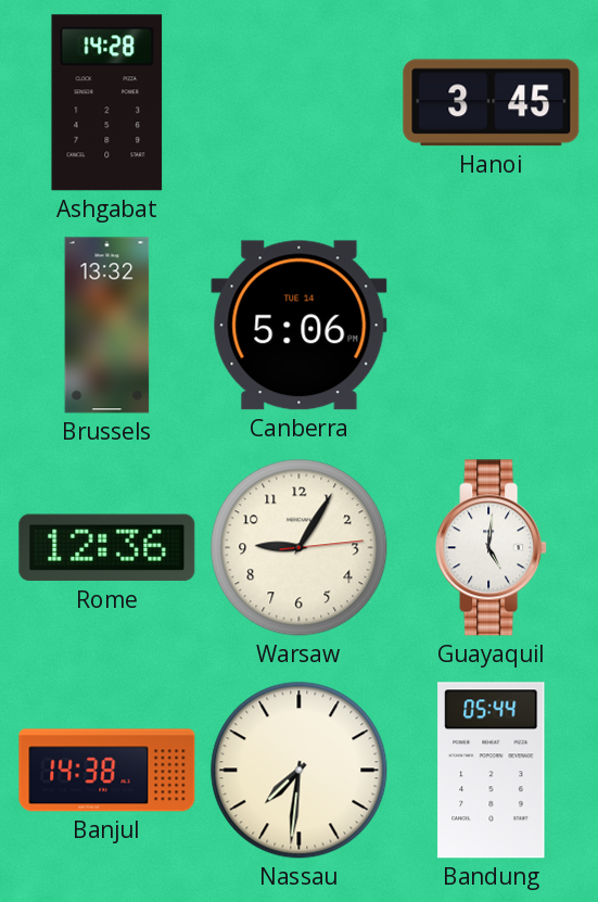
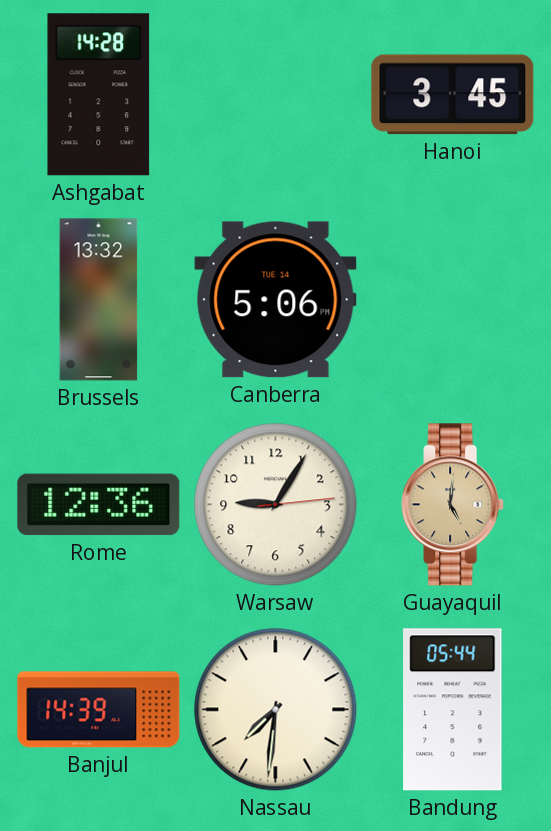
Guayaquil dial: white -> champagne
Banjul: 14:38 -> 14:39
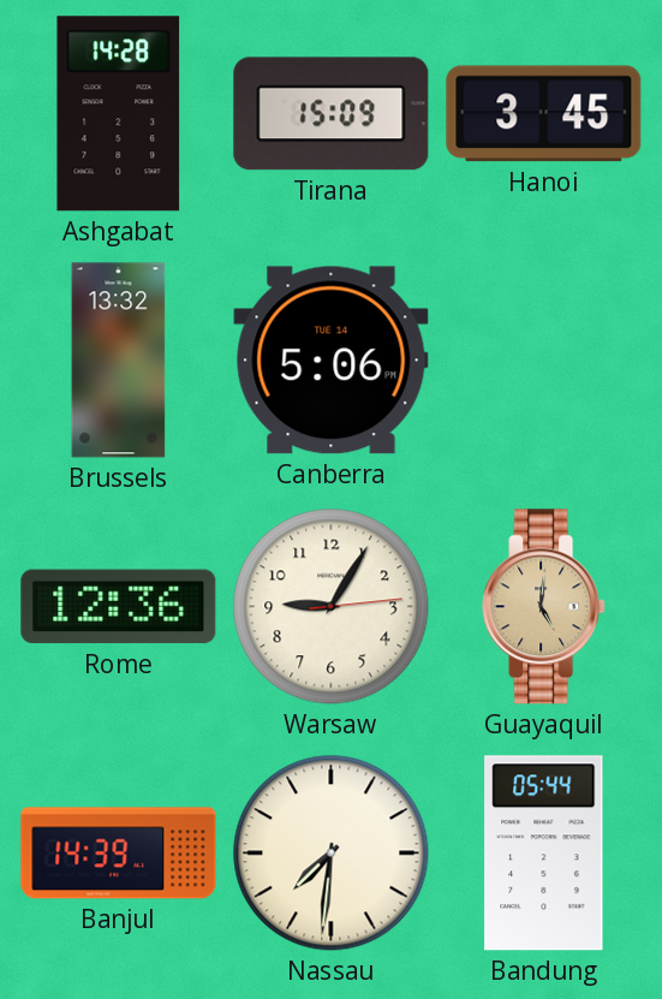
Tirana: none -> 15:09
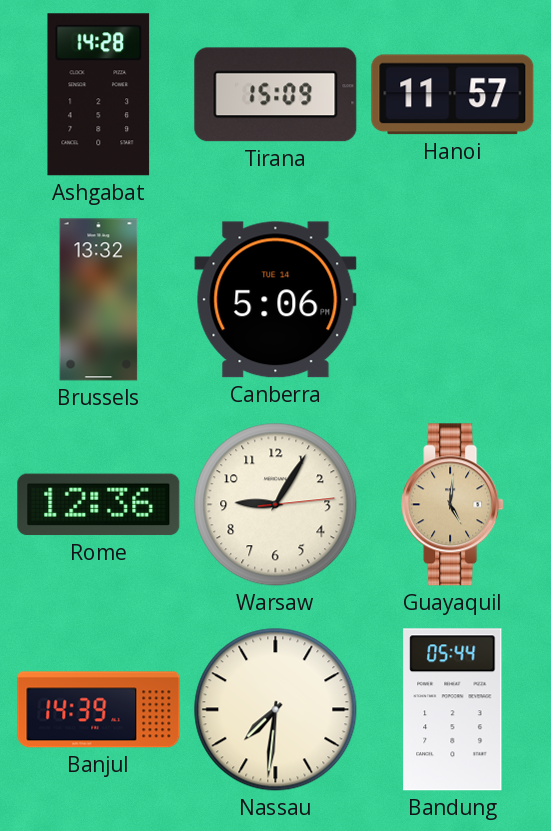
Hanoi: 3:45 -> 11:57
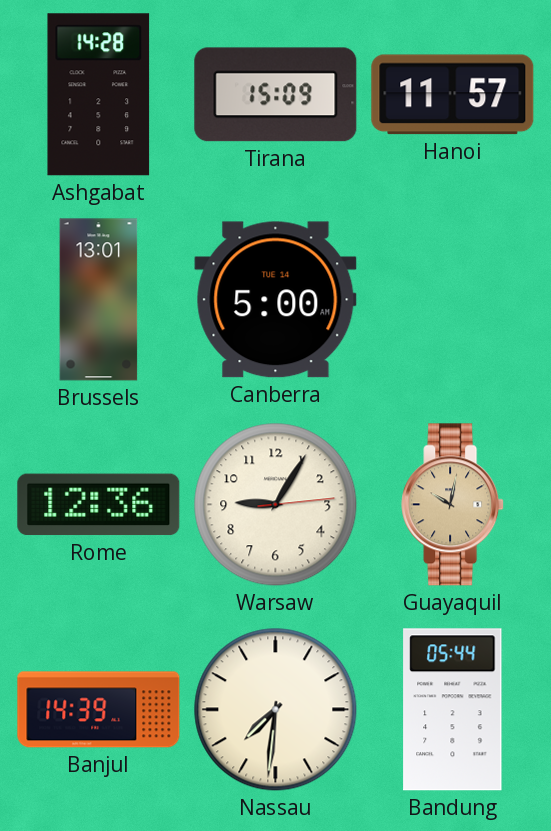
Brussels: 13:32 -> 13:01
Canberra: 5:06 -> 5:00
Guayaquil: 5:01 -> 10:02
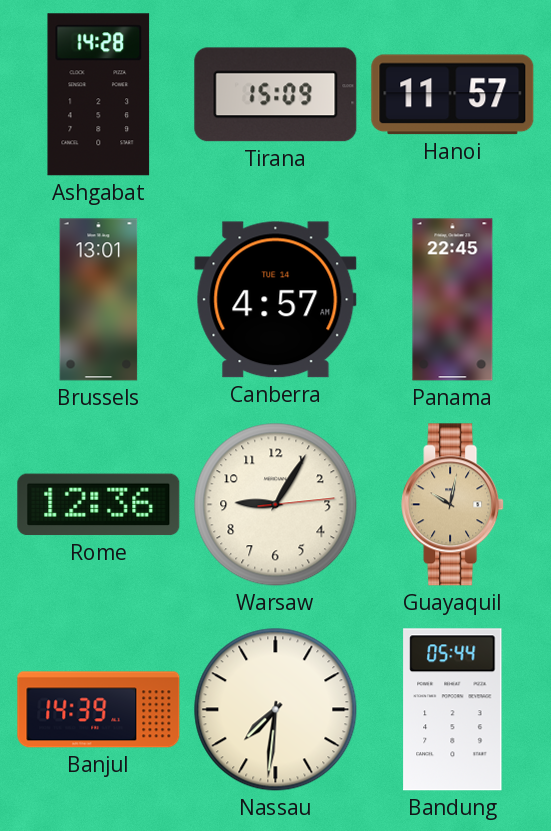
Canberra: 5:00 -> 4:57
Panama: none -> 22:45
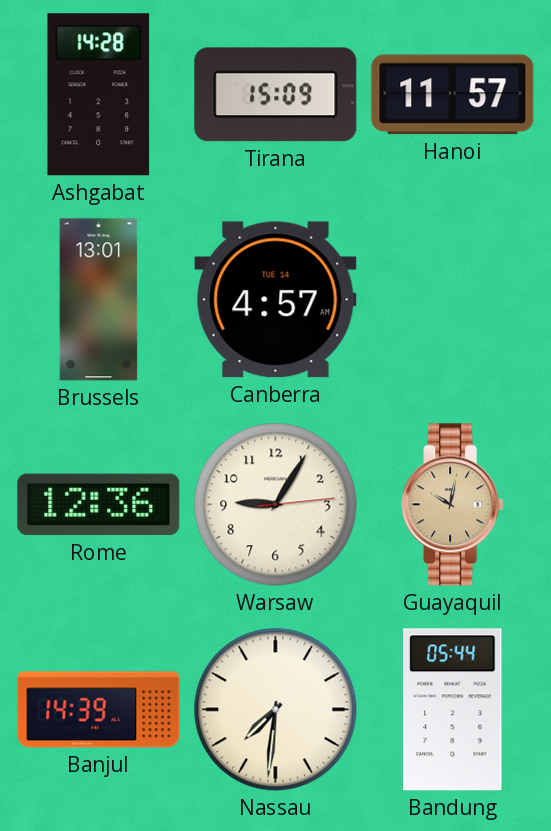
Panama: 22:45 -> none
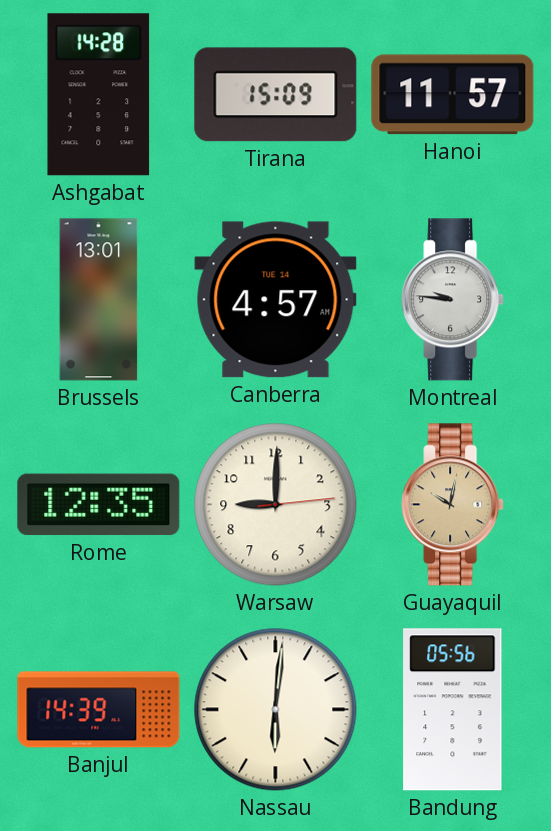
Montreal: none -> 9:46
Rome: 12:36 -> 12:35
Warsaw: 9:05 -> 9:00
Nassau: 7:31 -> 6:01
Bandung: 05:44 -> 05:56
